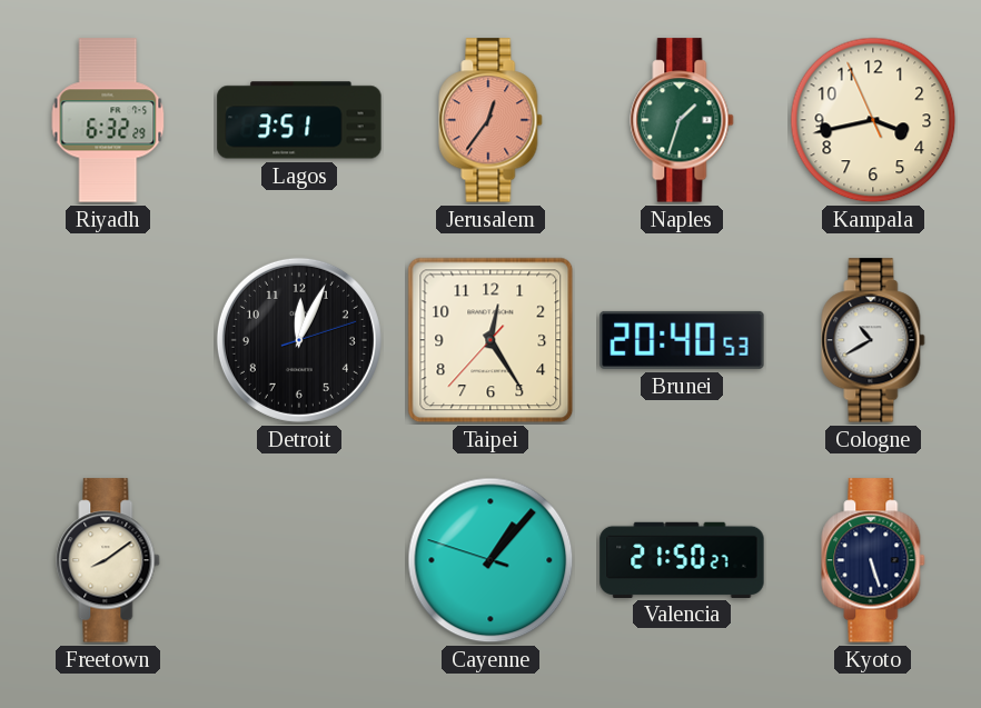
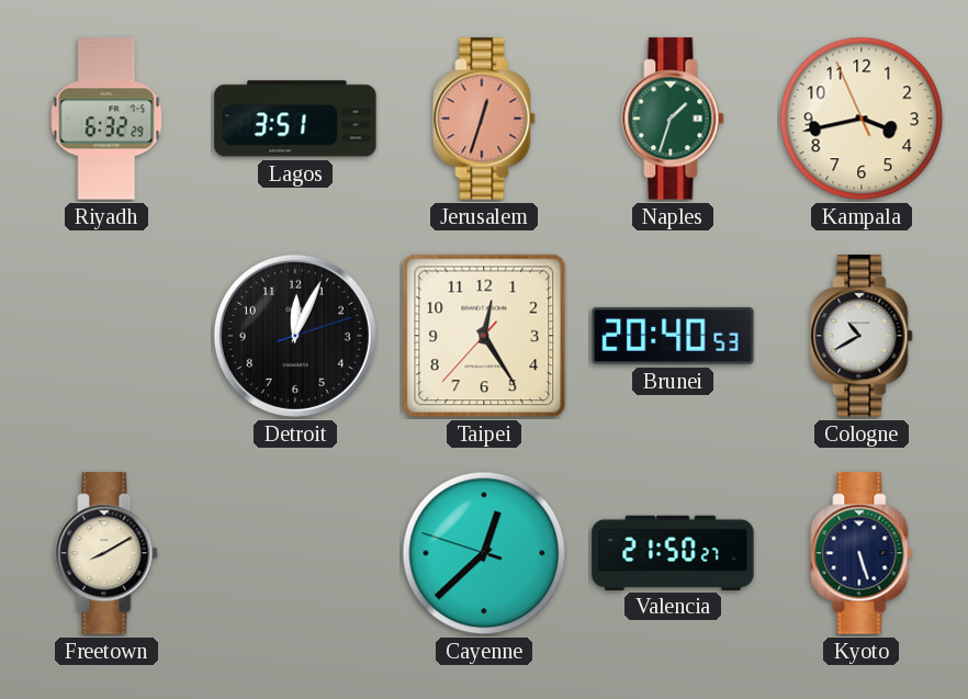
Jerusalem: 12:36 -> 12:33
Freetown: 8:09 -> 8:10
Cayenne: 1:06 -> 12:37
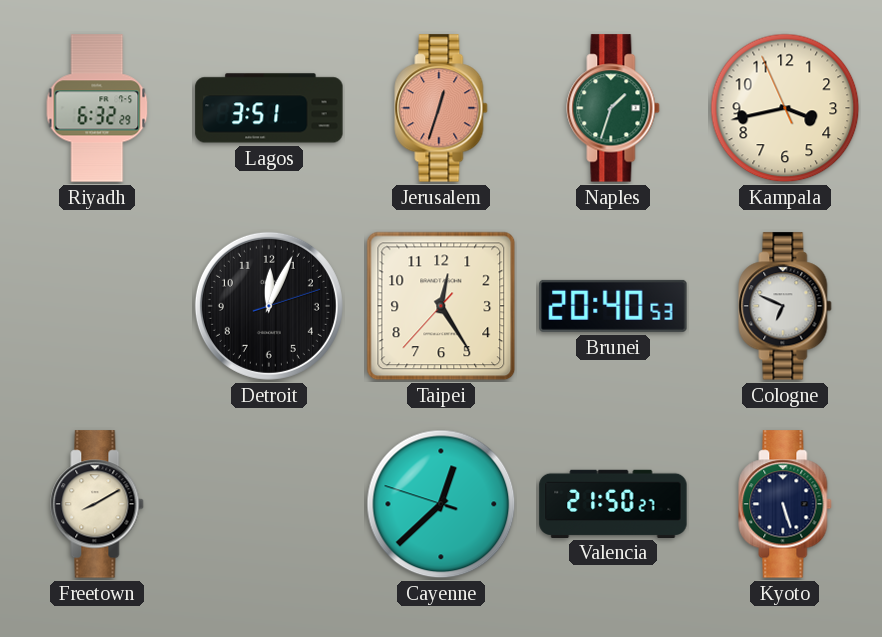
Cologne: 10:40 -> 6:49
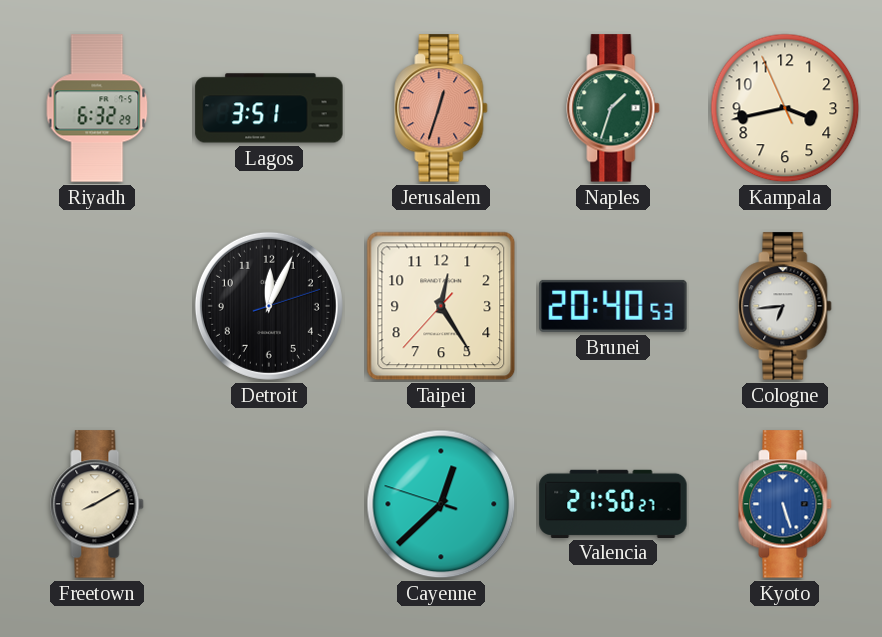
Cologne: 6:49 -> 6:44
Kyoto dial: navy -> blue
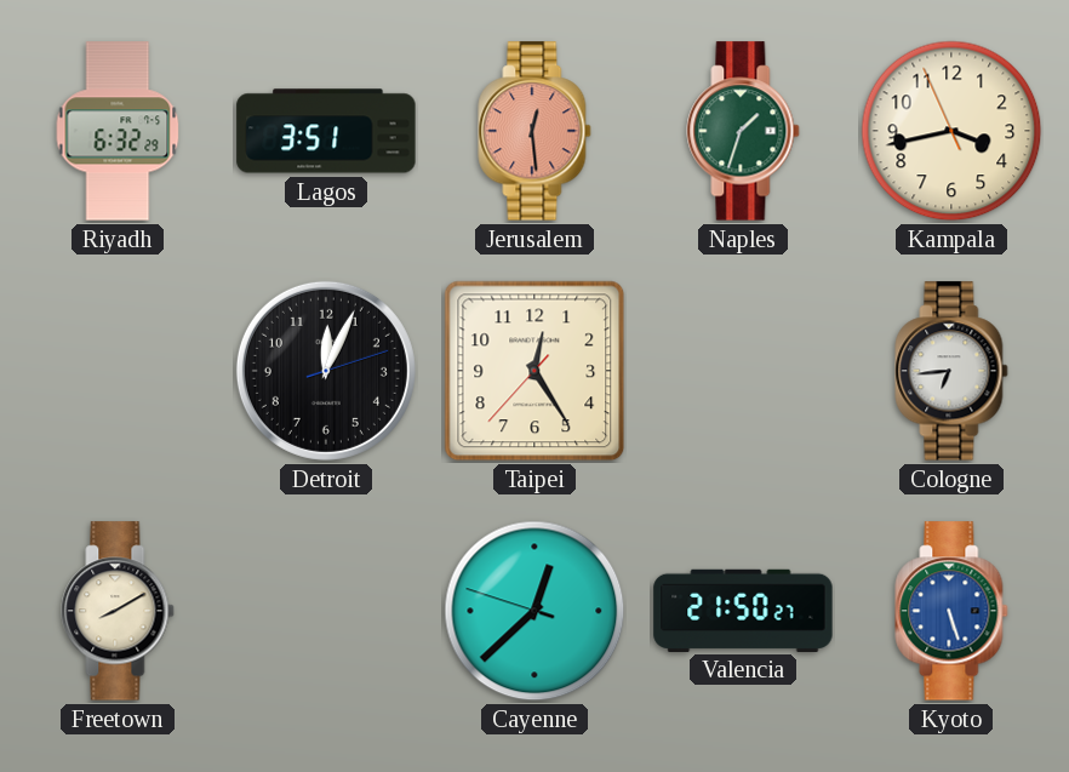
Jerusalem: 12:33 -> 12:29
Brunei: 20:40 -> none
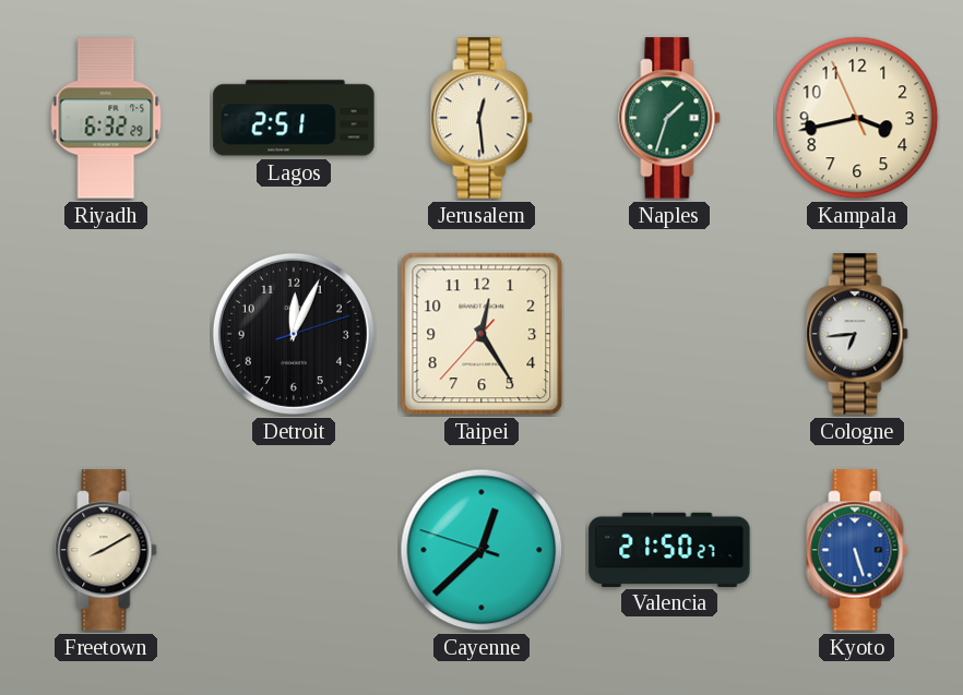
Lagos: 3:51 -> 2:51
Jerusalem dial: salmon -> cream
